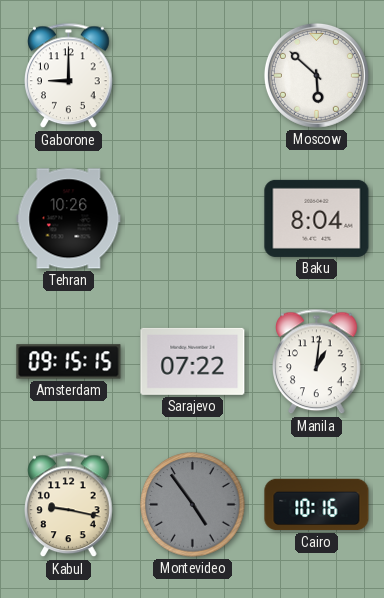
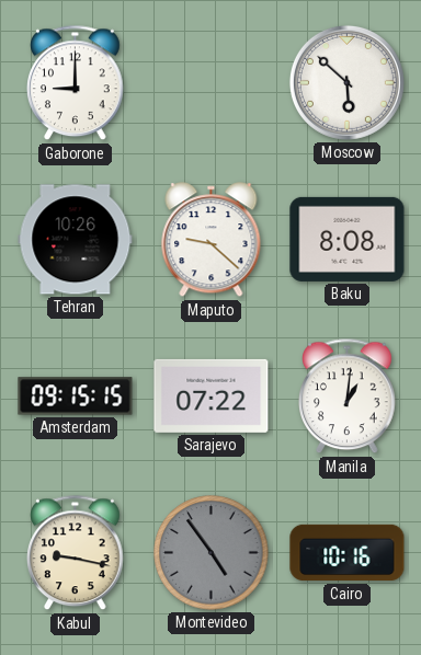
Maputo: none -> 9:22
Baku: 8:04 -> 8:08
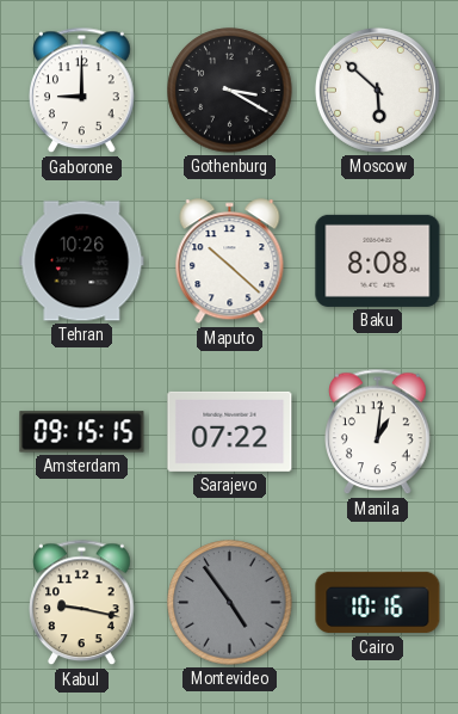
Gothenburg: none -> 3:20
Maputo: 9:22 -> 10:22
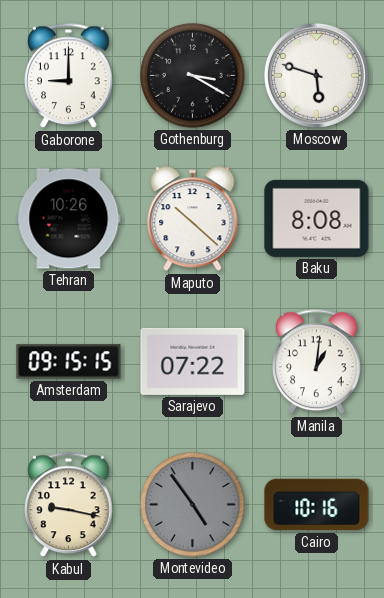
Moscow: 5:52 -> 5:48
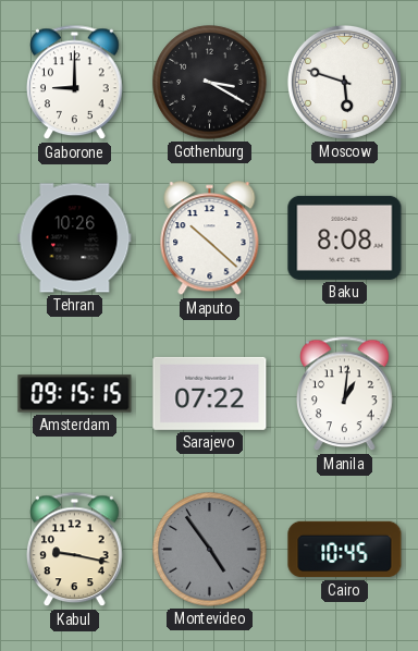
Cairo: 10:16 -> 10:45
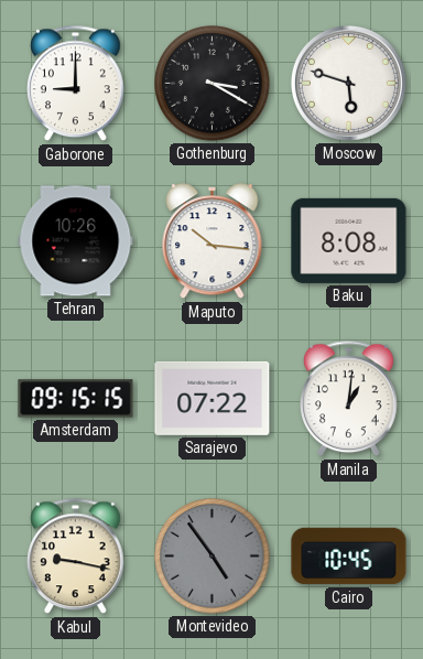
Maputo: 10:22 -> 10:16
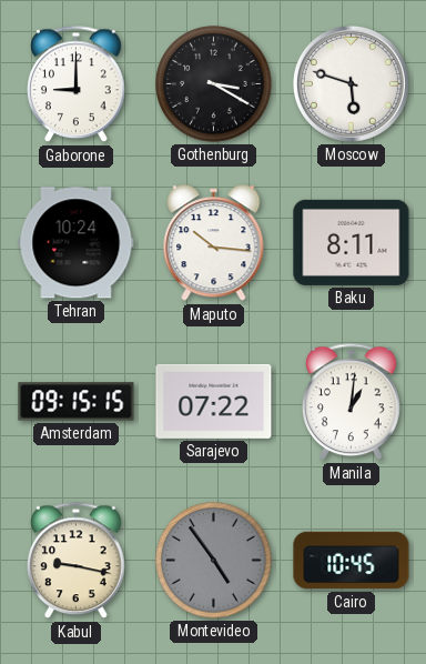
Tehran: 10:26 -> 10:24
Baku: 8:08 -> 8:11
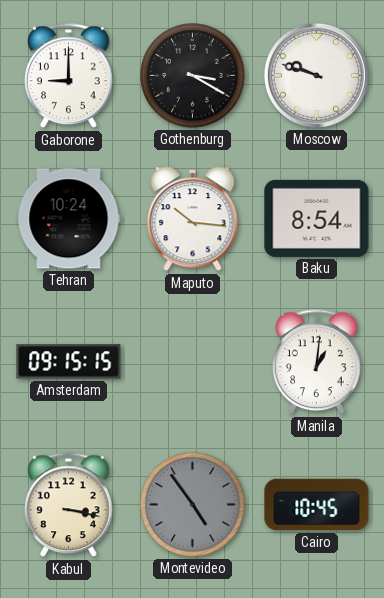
Moscow: 5:48 -> 9:48
Baku: 8:11 -> 8:54
Sarajevo: 07:22 -> none
Kabul: 9:17 -> 3:17
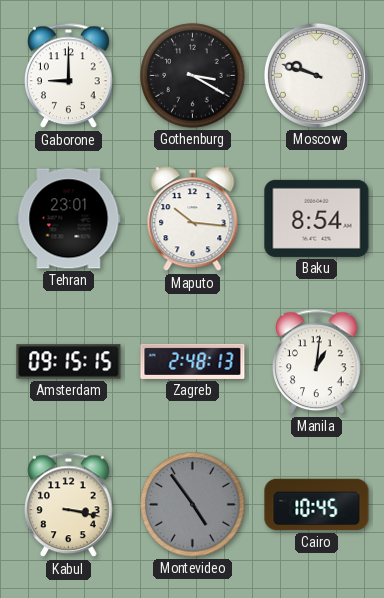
Tehran: 10:24 -> 23:01
Zagreb: none -> 2:48
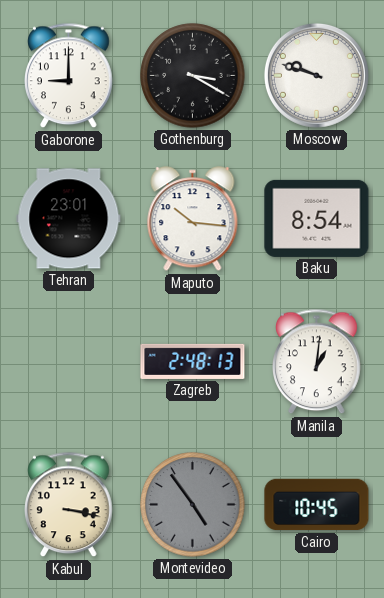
Amsterdam: 09:15 -> none
